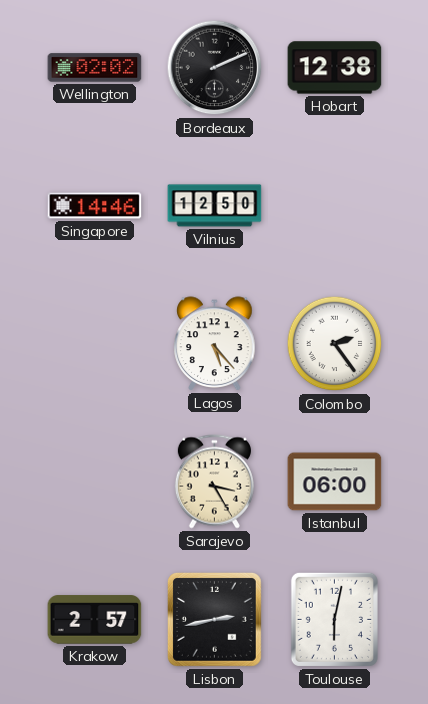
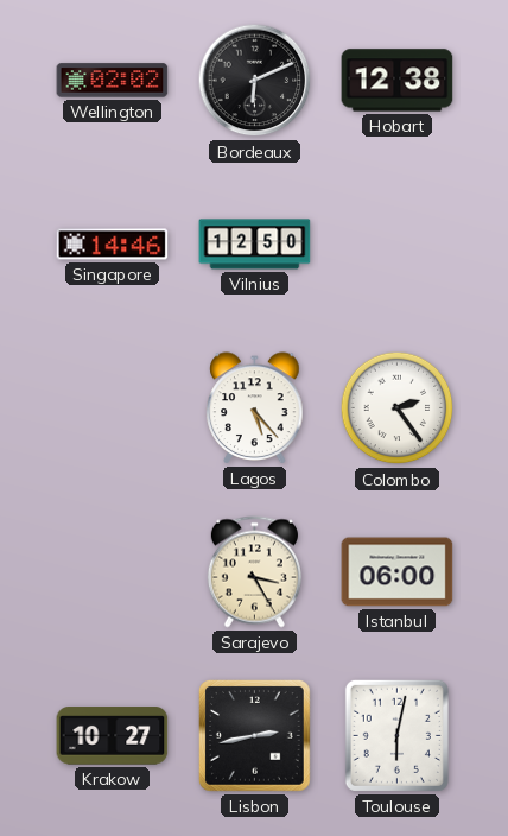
Bordeaux: 2:11 -> 6:11
Krakow: 2:57 -> 10:27
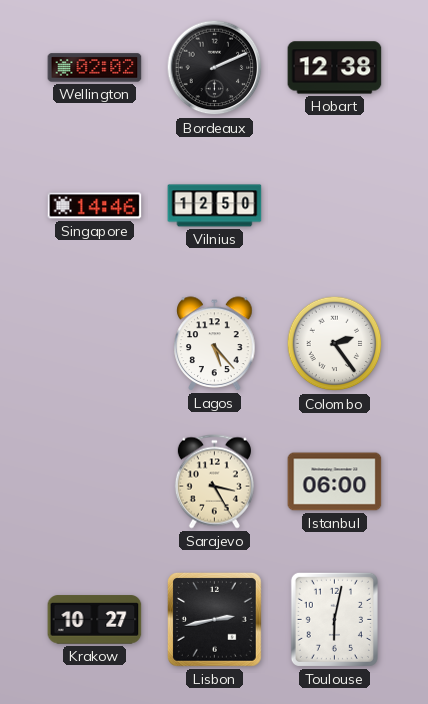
Bordeaux: 6:11 -> 2:11
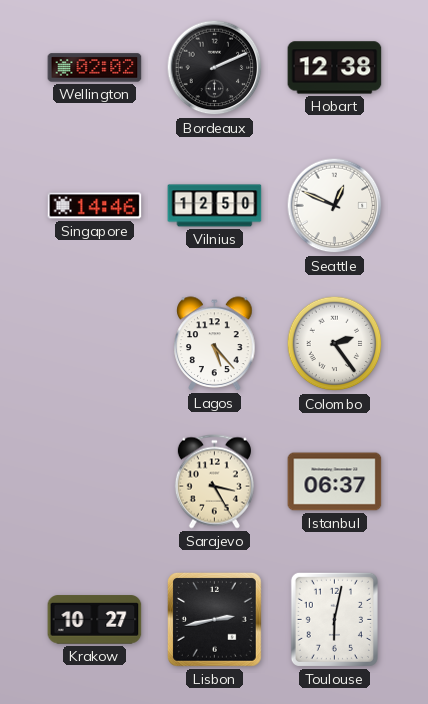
Seattle: none -> 12:49
Istanbul: 06:00 -> 06:37
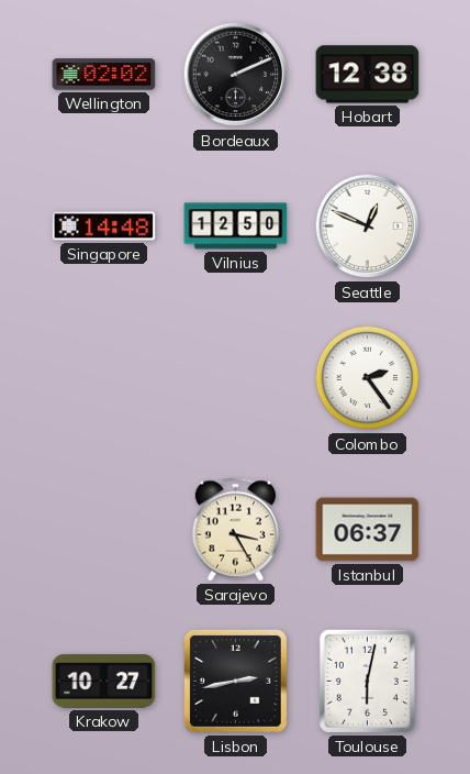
Singapore: 14:46 -> 14:48
Lagos: 5:23 -> none
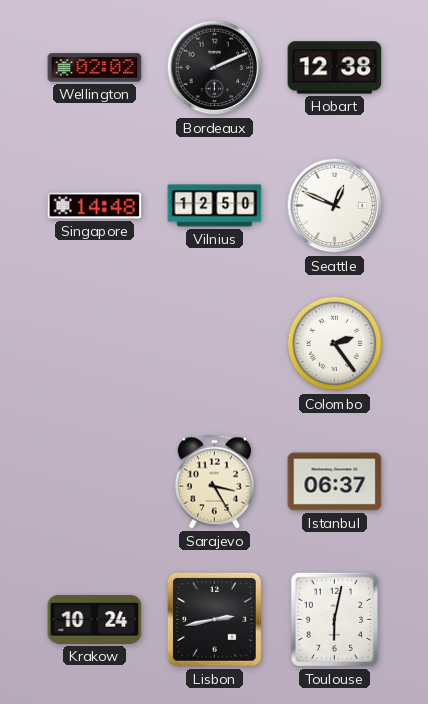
Krakow: 10:27 -> 10:24
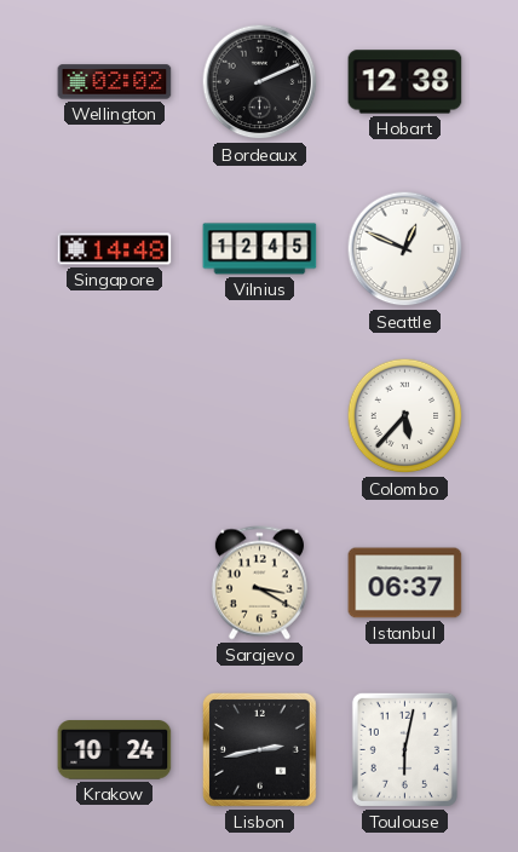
Vilnius: 12:50 -> 12:45
Colombo: 2:24 -> 5:37
Sarajevo: 3:25 -> 3:20
